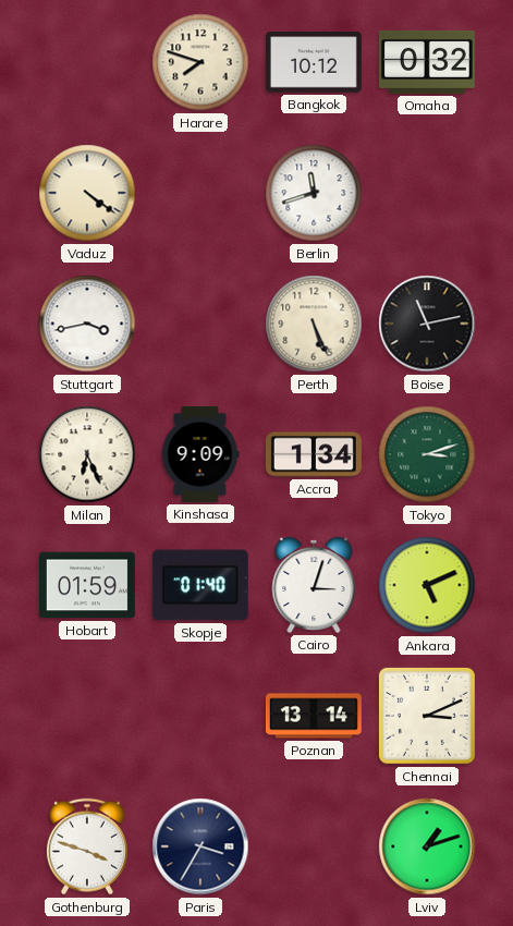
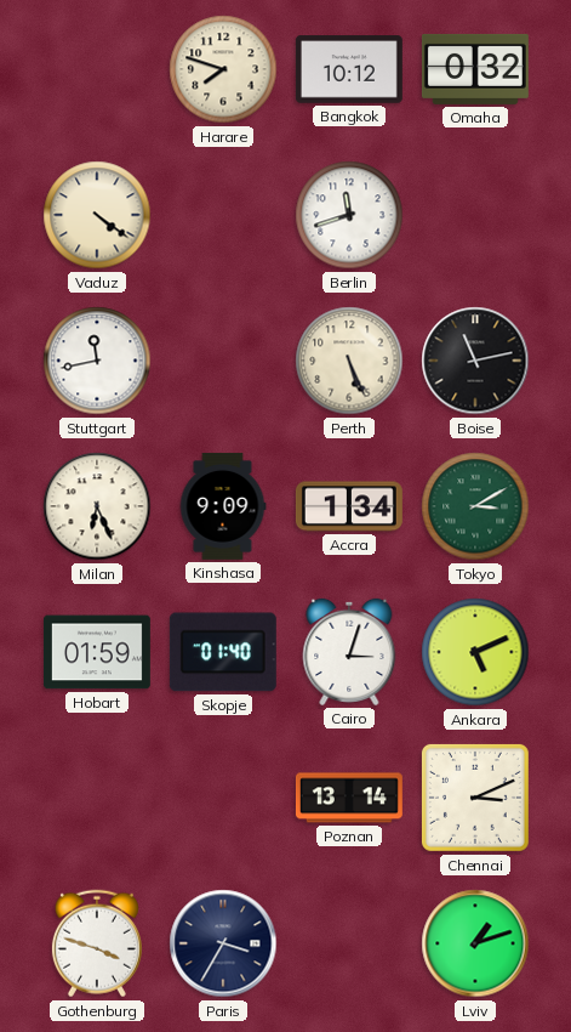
Stuttgart: 3:43 -> 11:43
Tokyo: 3:12 -> 3:10
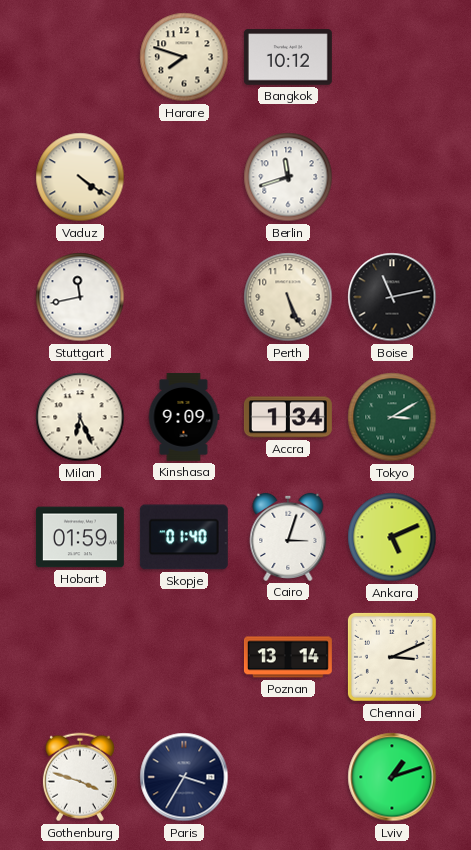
Omaha: 0:32 -> none
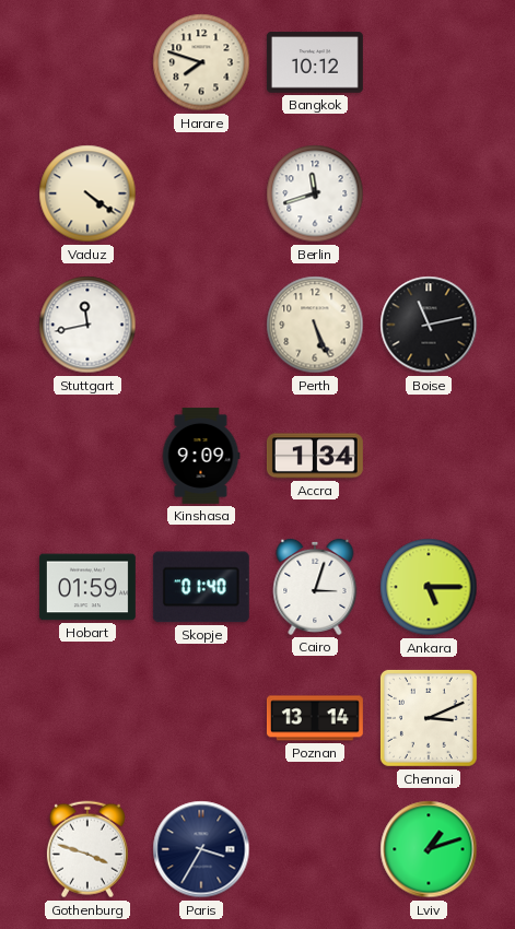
Milan: 6:26 -> none
Tokyo: 3:10 -> none
Ankara: 5:11 -> 5:15
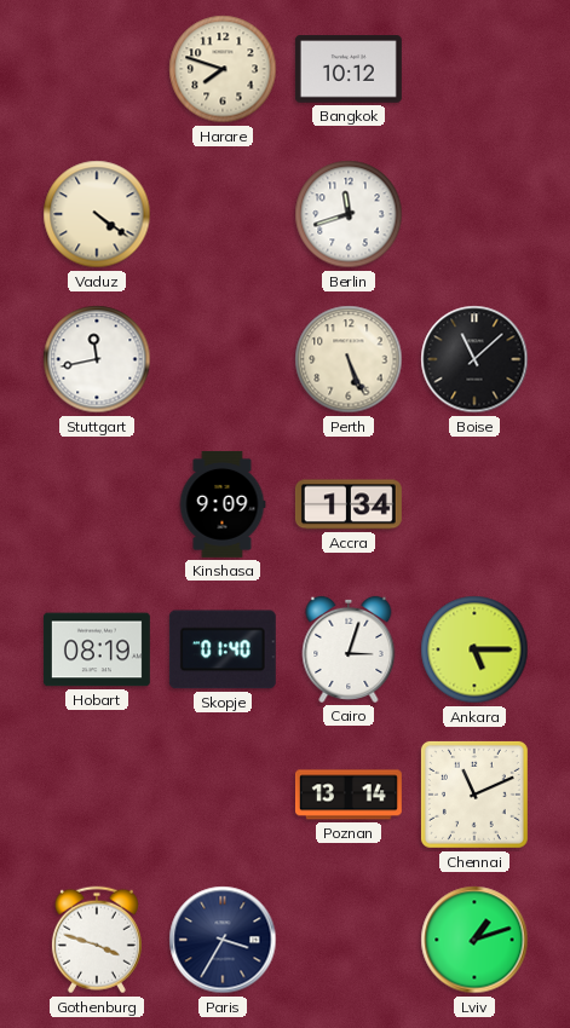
Boise: 11:13 -> 11:08
Hobart: 01:59 -> 08:19
Chennai: 3:11 -> 11:11
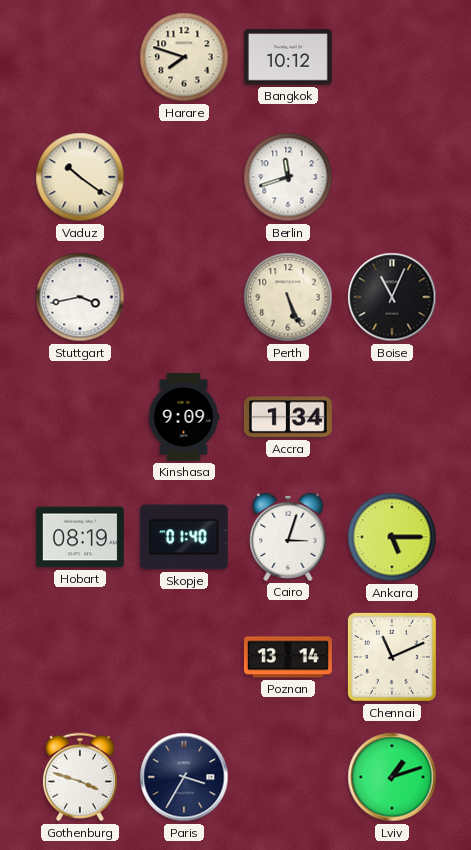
Vaduz: 4:21 -> 10:21
Stuttgart: 11:43 -> 3:43
Boise: 11:08 -> 11:04
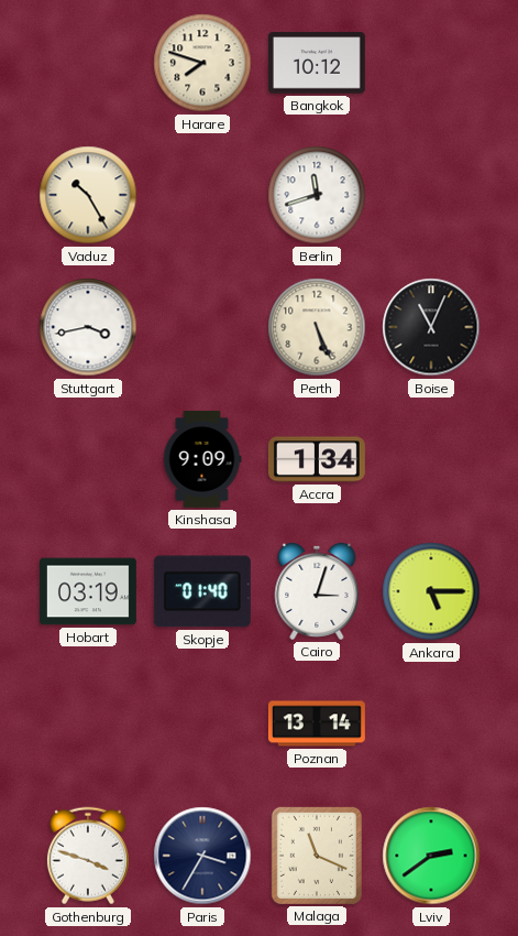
Vaduz: 10:21 -> 10:25
Hobart: 08:19 -> 03:19
Chennai: 11:11 -> none
Malaga: none -> 11:19
Lviv: 1:12 -> 2:39
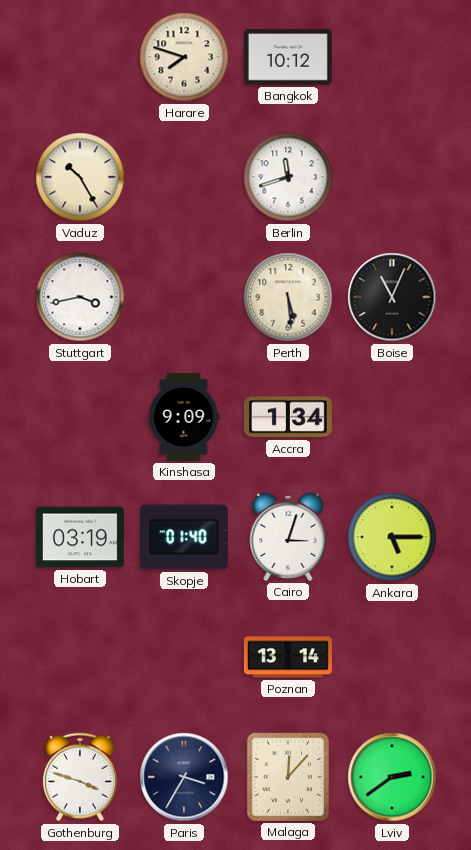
Perth: 5:26 -> 5:29
Malaga: 11:19 -> 12:07
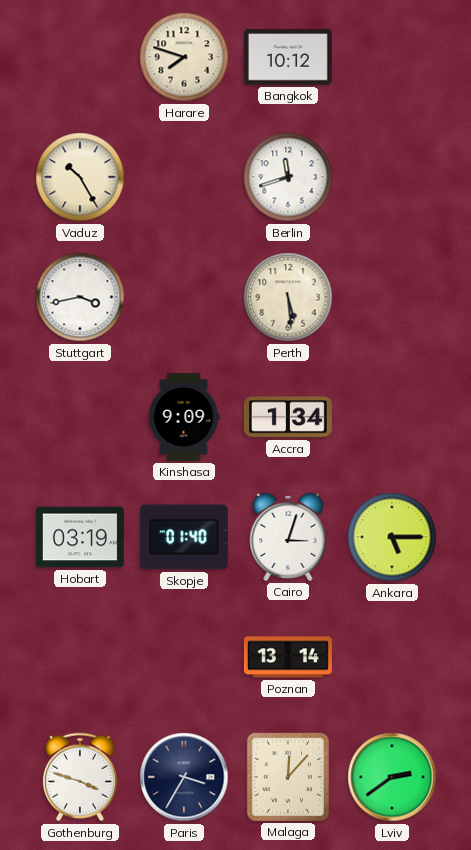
Boise: 11:04 -> none
